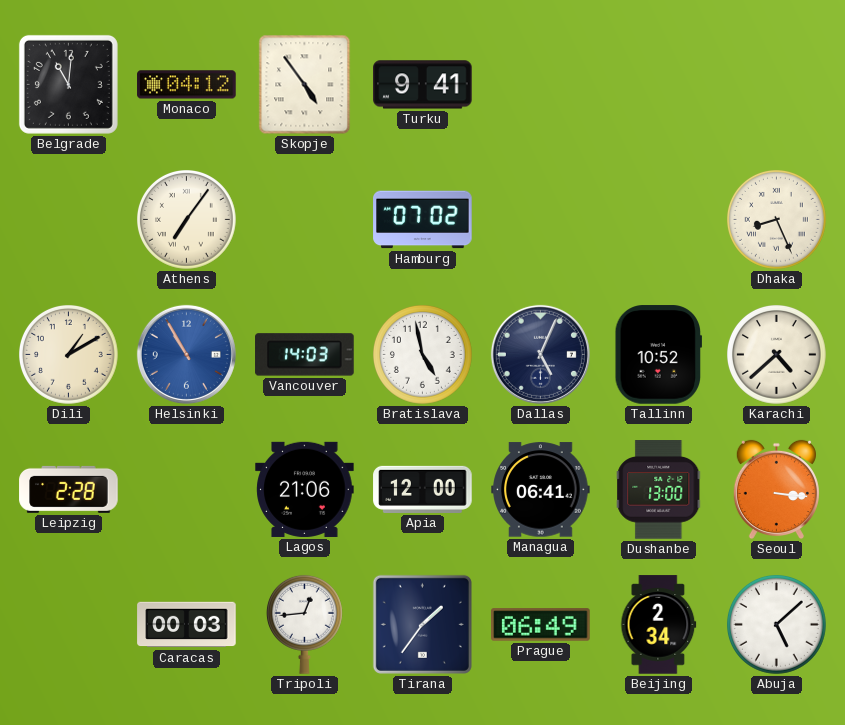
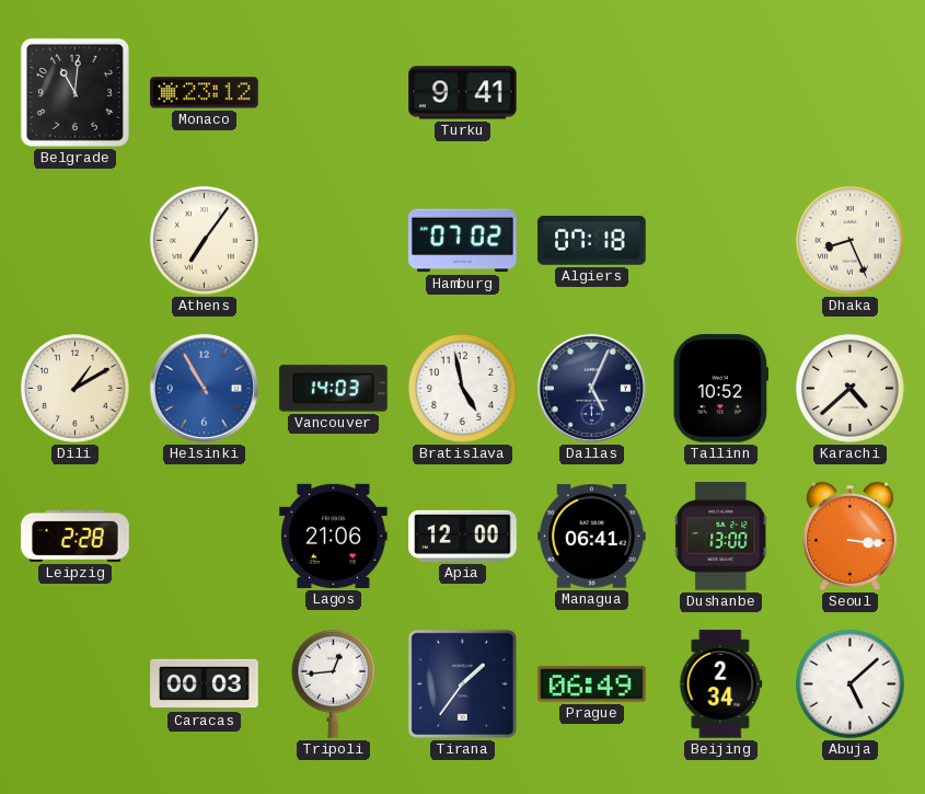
Monaco: 04:12 -> 23:12
Skopje: 4:54 -> none
Algiers: none -> 07:18
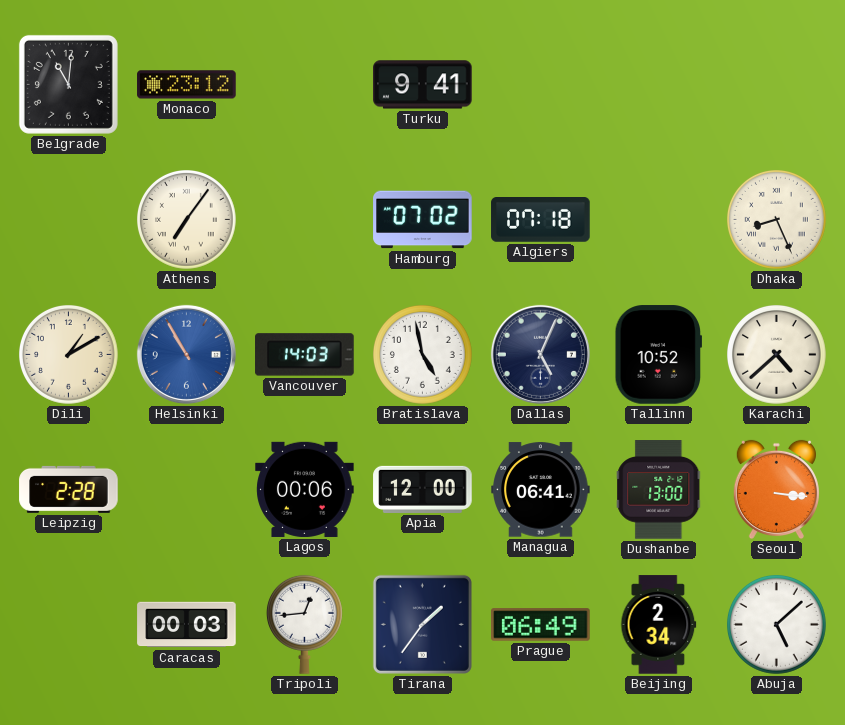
Lagos: 21:06 -> 00:06
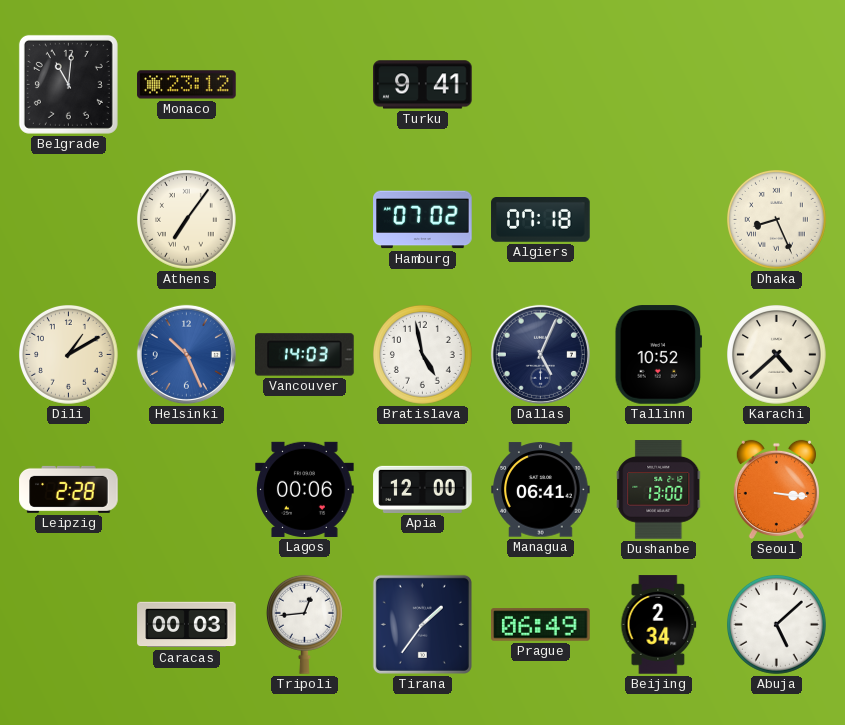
Helsinki: 10:55 -> 10:26
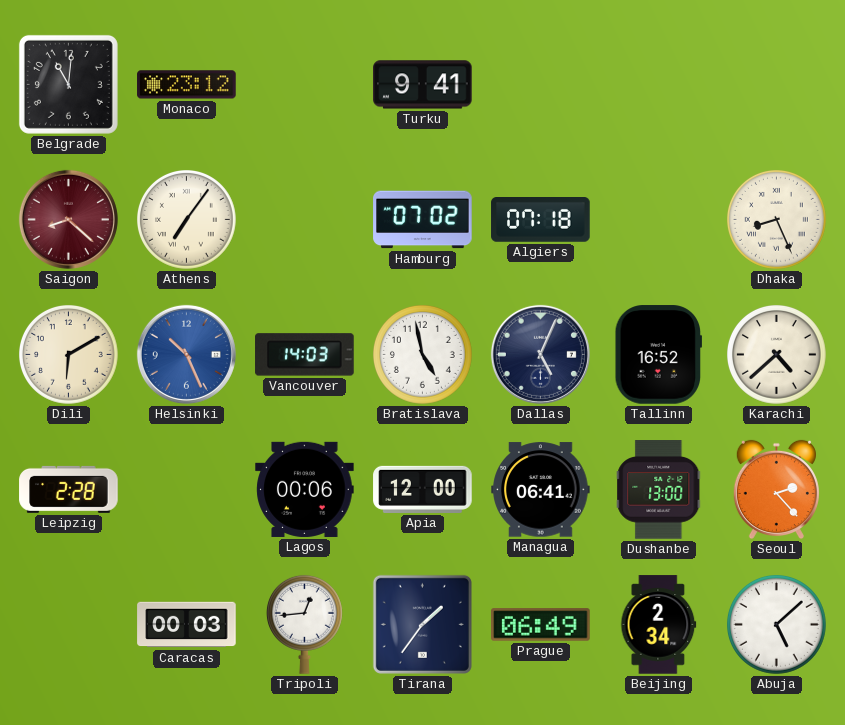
Saigon: none -> 8:22
Dili: 1:10 -> 6:10
Tallinn: 10:52 -> 16:52
Seoul: 3:16 -> 2:23
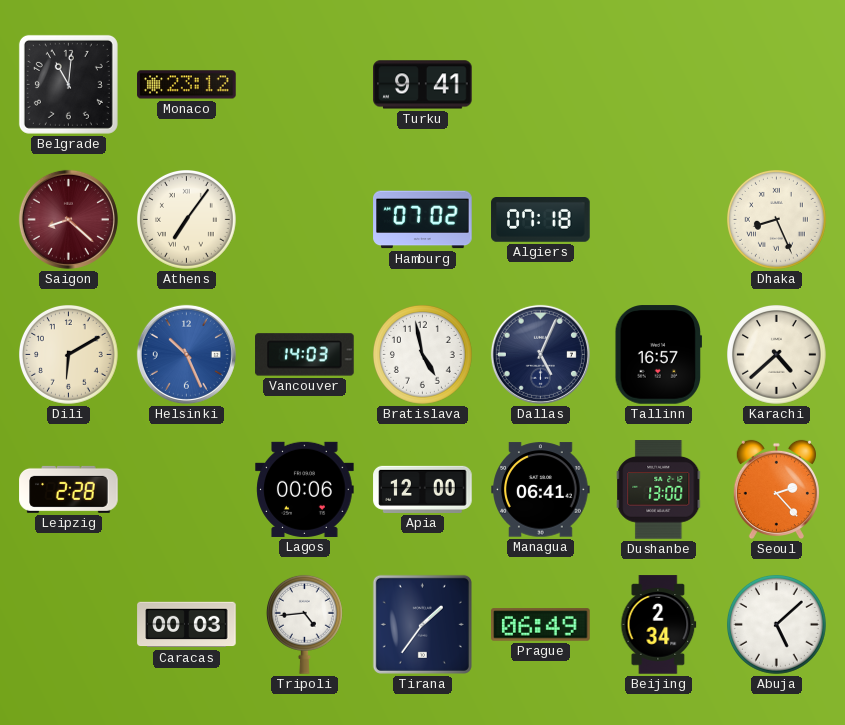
Tallinn: 16:52 -> 16:57
Tripoli: 12:44 -> 4:44
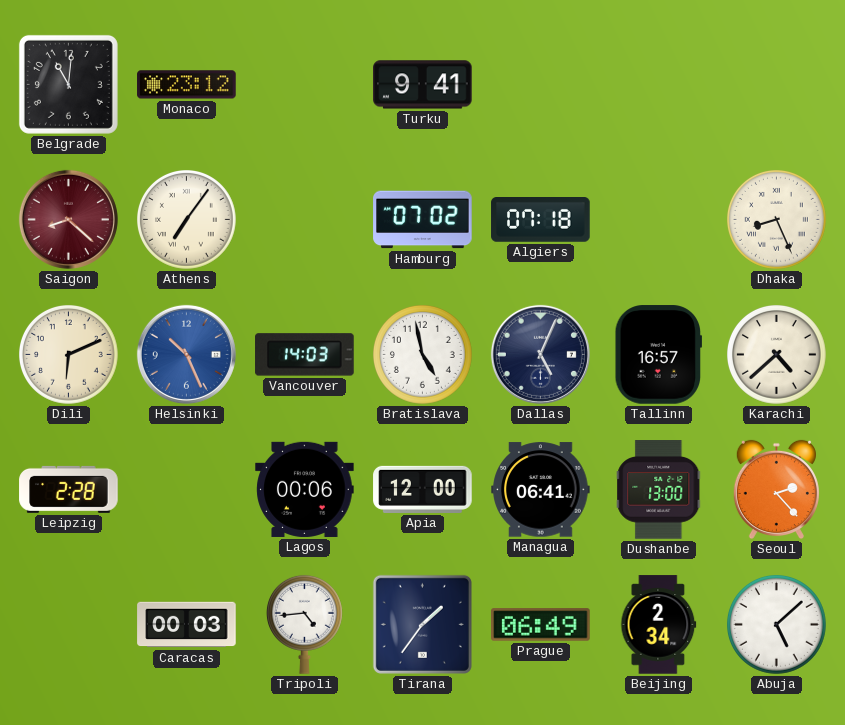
Dili: 6:10 -> 6:11
